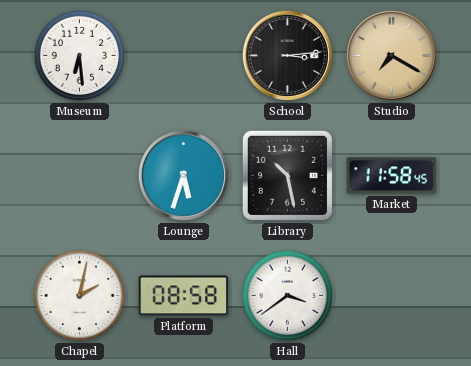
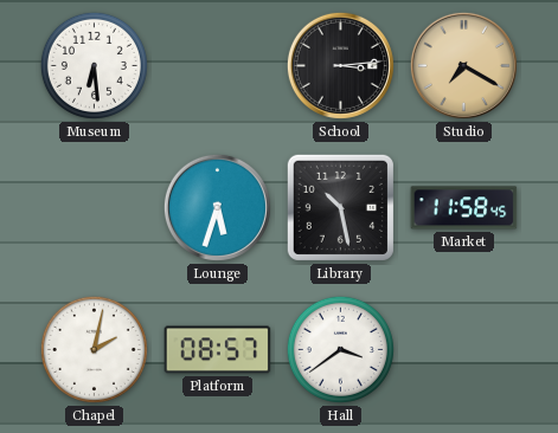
Platform: 08:58 -> 08:57
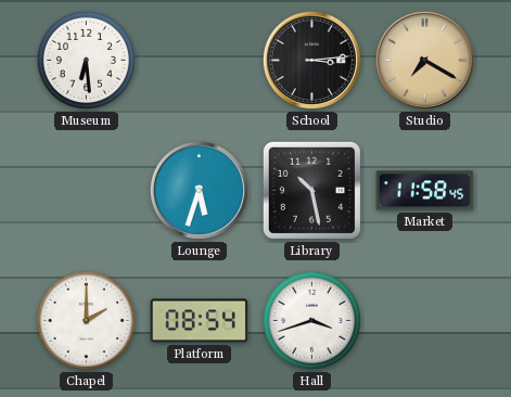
Chapel: 2:02 -> 2:00
Platform: 08:57 -> 08:54
Hall: 3:39 -> 3:42
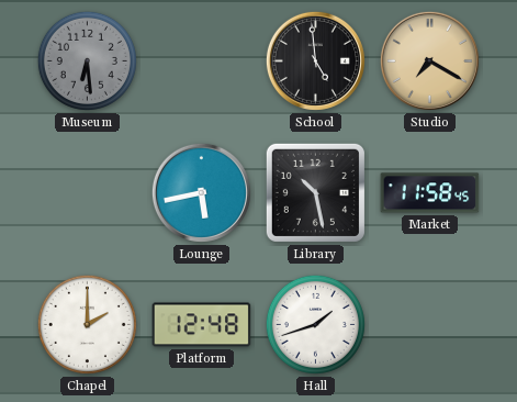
Museum dial: white -> grey
School: 3:14 -> 4:59
Lounge: 5:33 -> 5:43
Platform: 08:54 -> 12:48
Hall: 3:42 -> 1:42
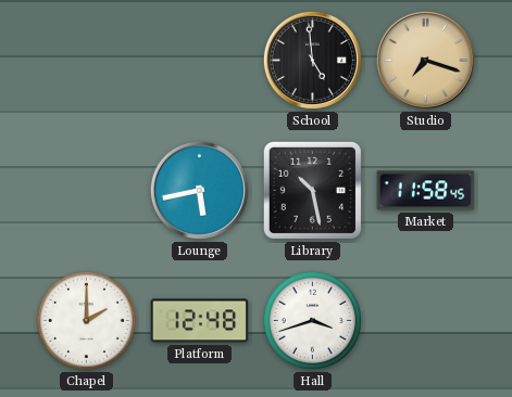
Museum: 6:29 -> none
Studio: 7:20 -> 7:18
Hall: 1:42 -> 3:42
